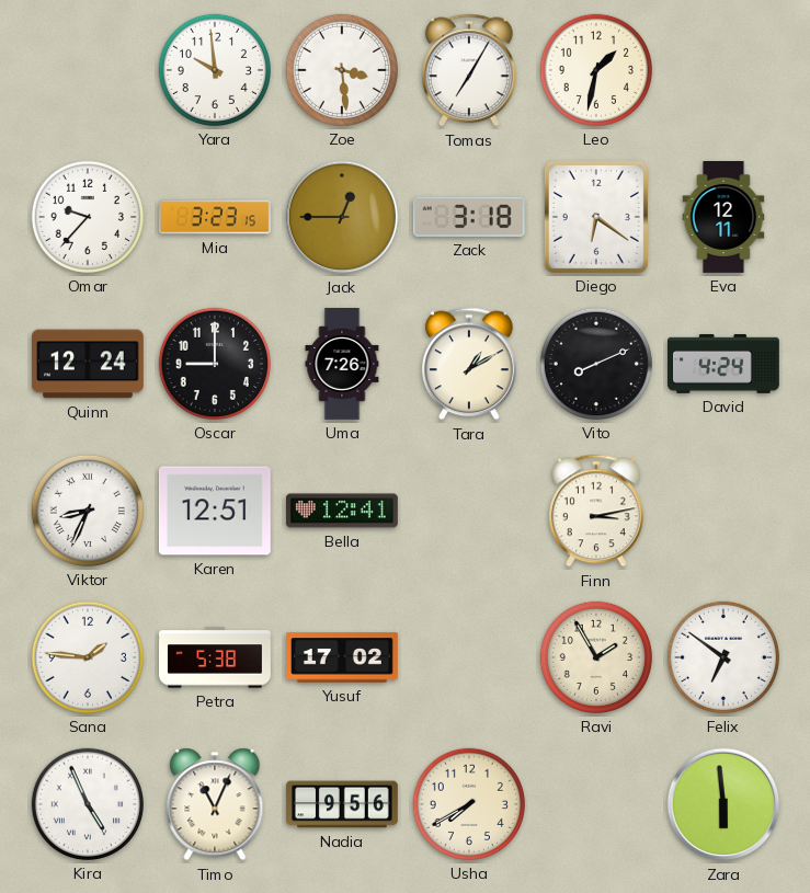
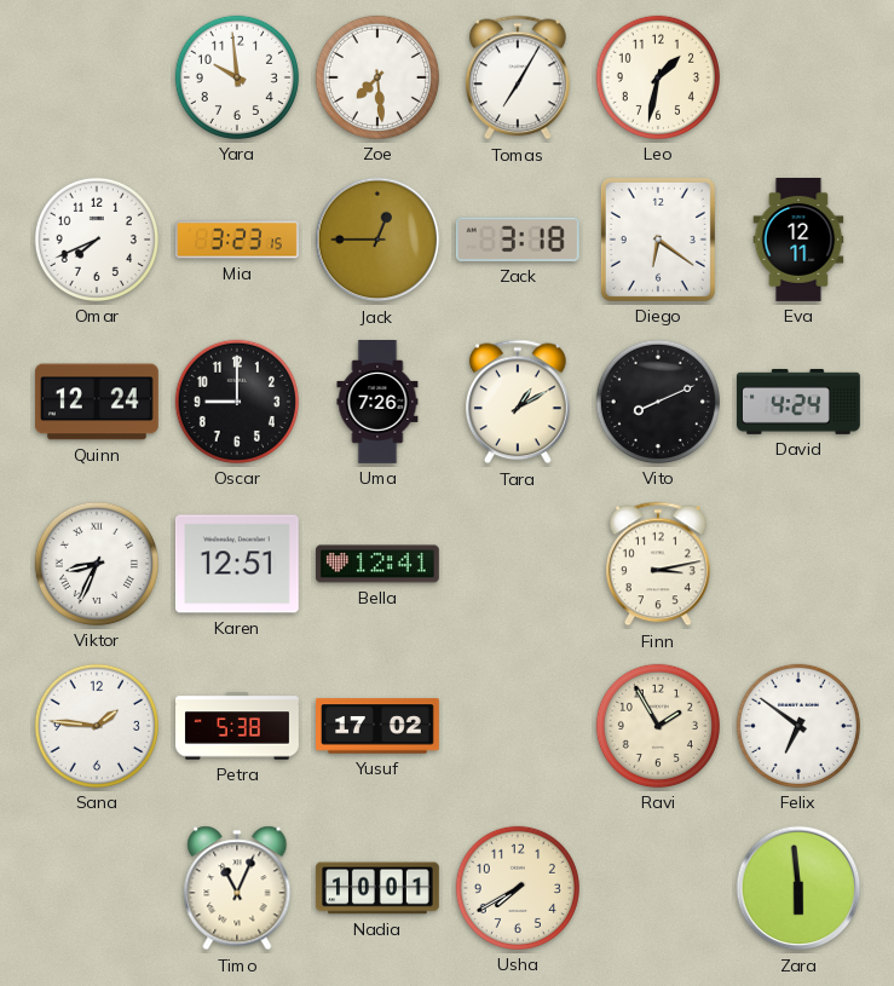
Zoe: 3:29 -> 7:29
Omar: 9:37 -> 7:41
Kira: 4:56 -> none
Nadia: 9:56 -> 10:01
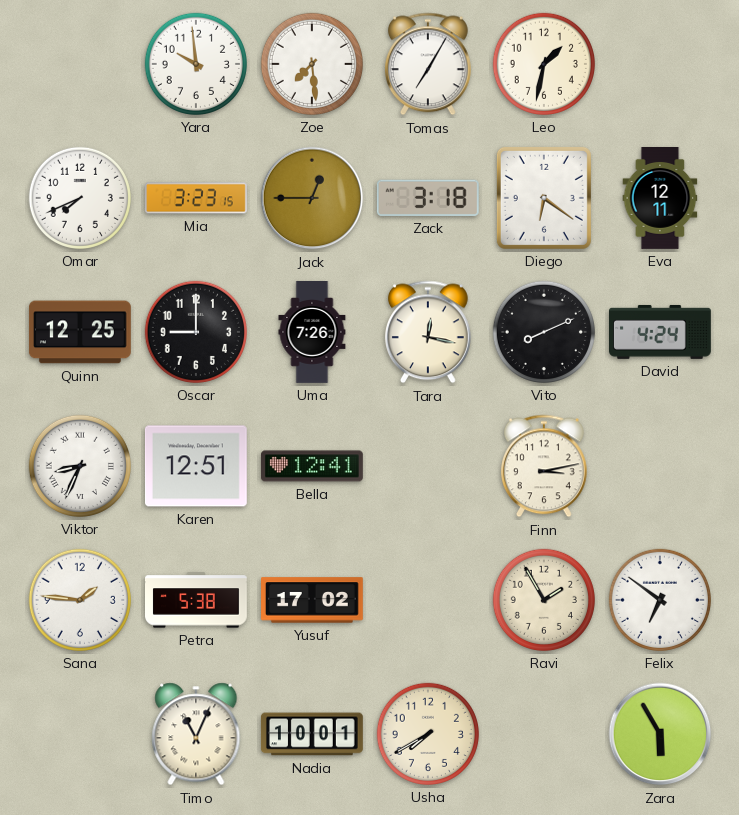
Quinn: 12:24 -> 12:25
Tara: 1:10 -> 12:17
Zara: 5:59 -> 5:55
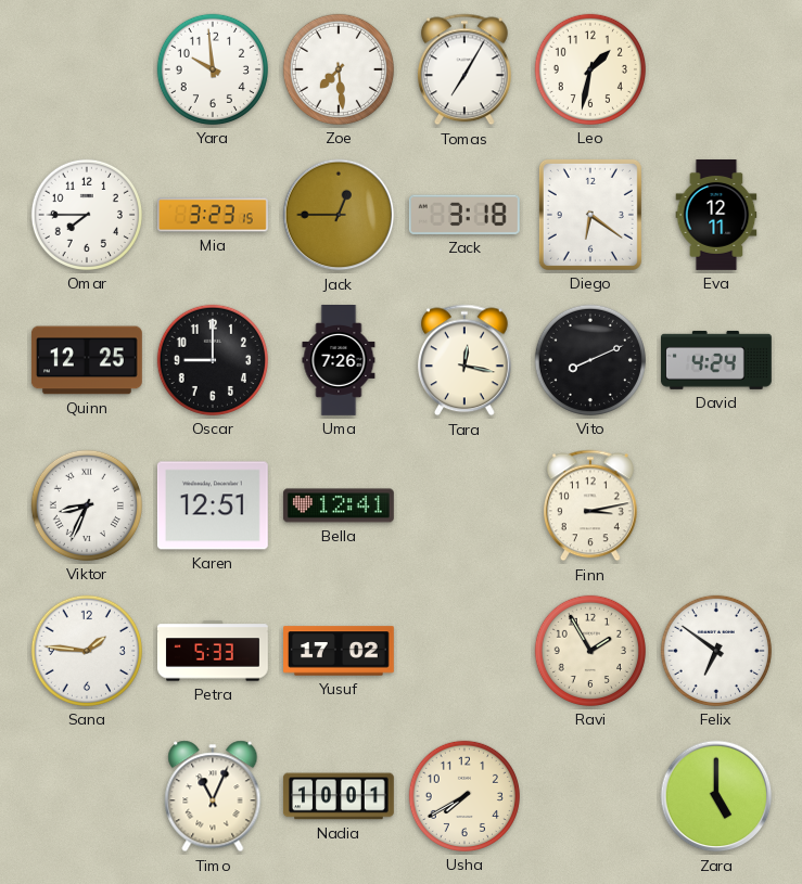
Omar: 7:41 -> 7:45
Petra: 5:38 -> 5:33
Zara: 5:55 -> 5:00
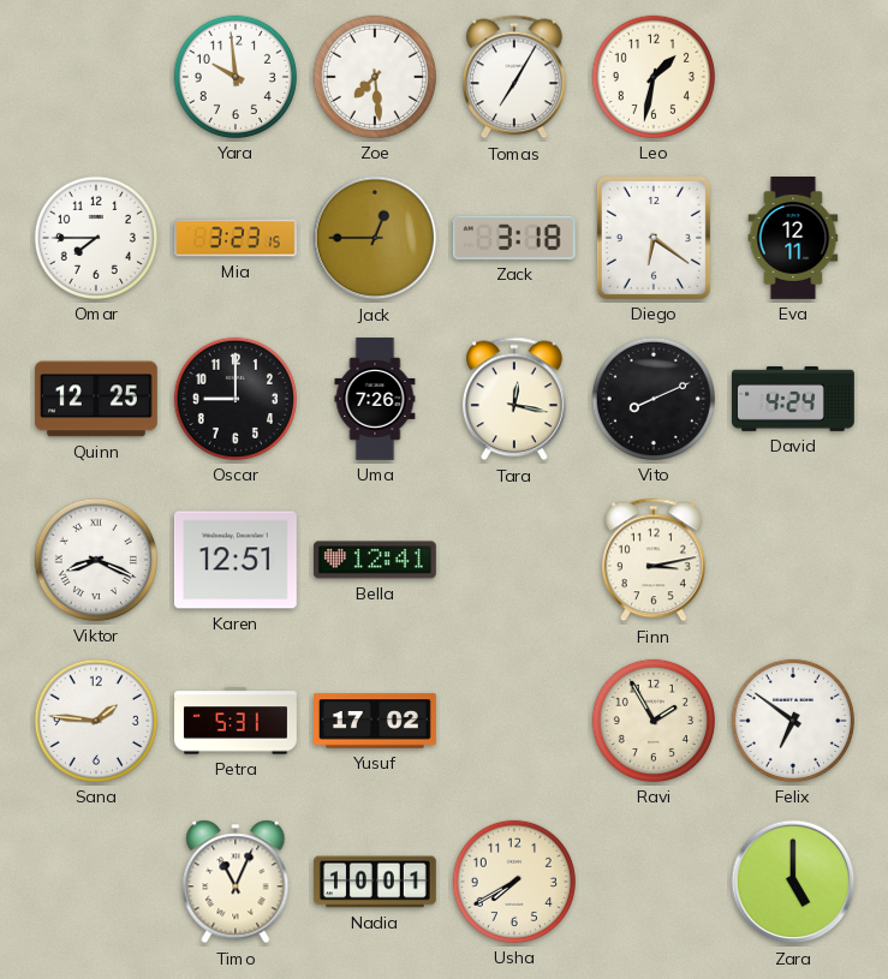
Viktor: 8:34 -> 8:19
Petra: 5:33 -> 5:31
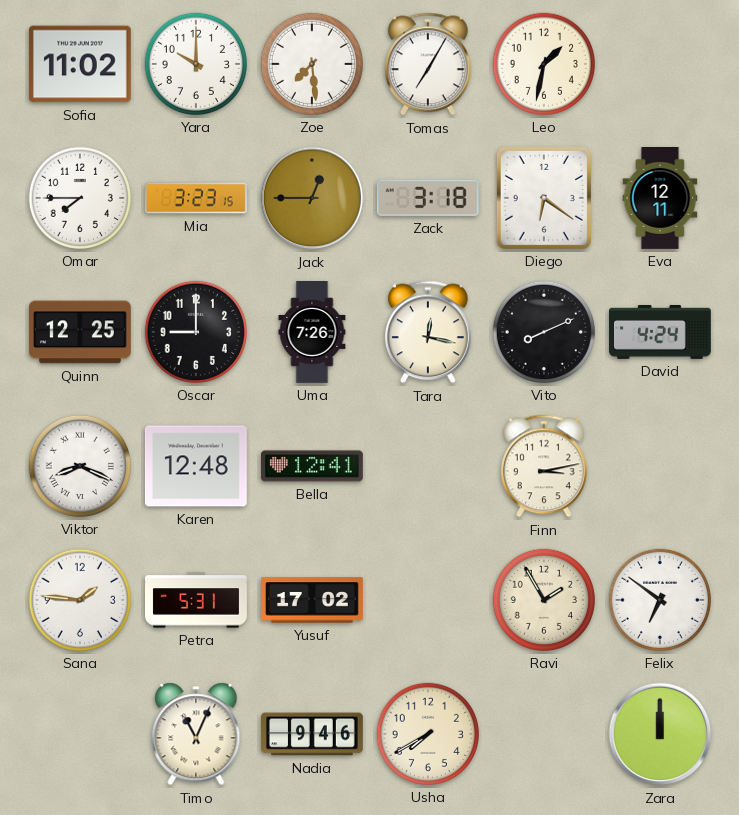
Sofia: none -> 11:02
Yara: 9:59 -> 10:00
Karen: 12:51 -> 12:48
Nadia: 10:01 -> 9:46
Zara: 5:00 -> 12:00
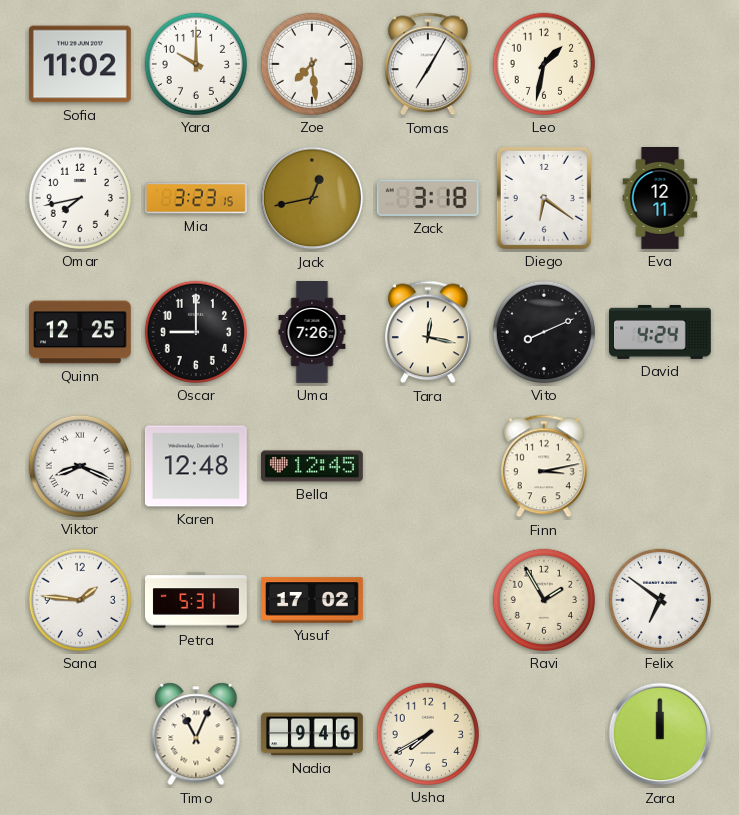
Omar: 7:45 -> 7:43
Jack: 12:45 -> 12:43
Bella: 12:41 -> 12:45
